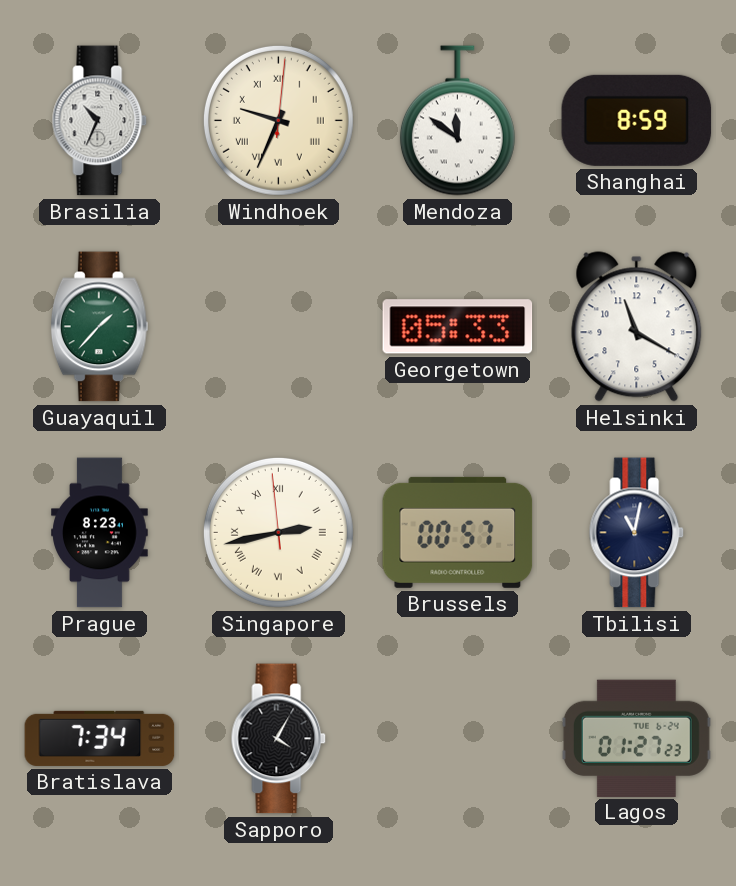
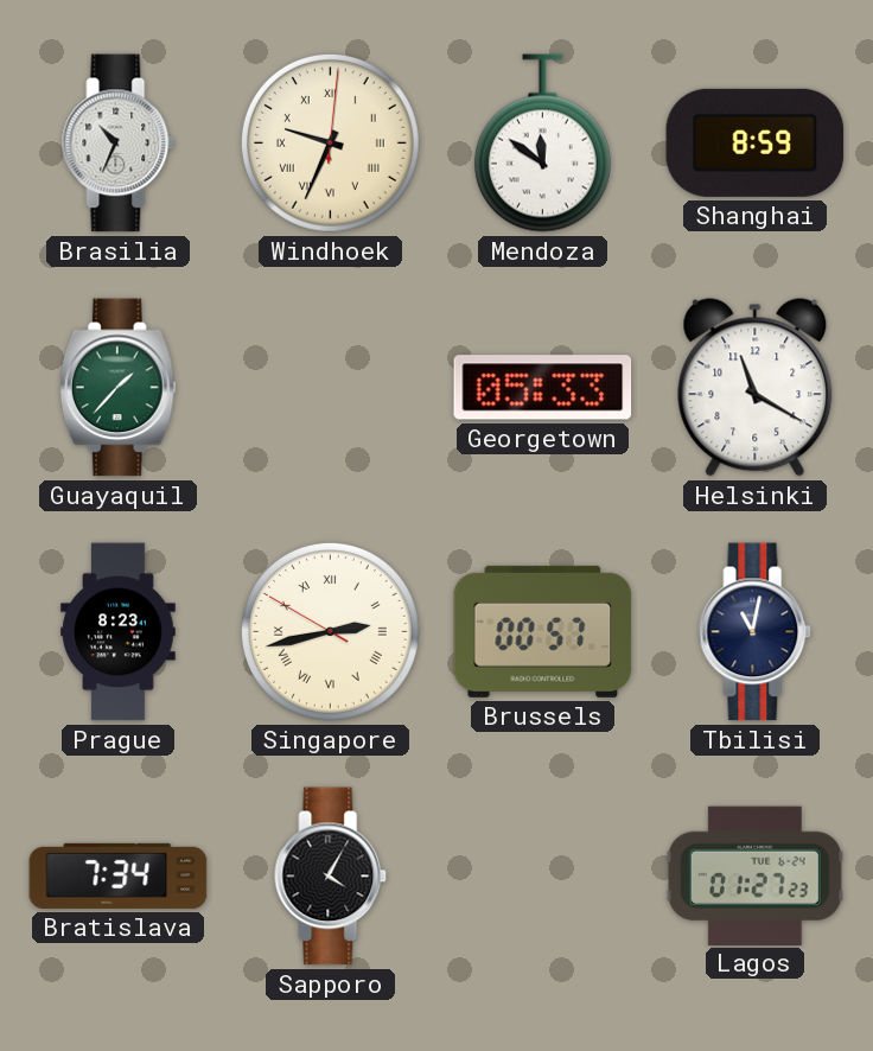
Singapore: 2:42:59 -> 2:42:50
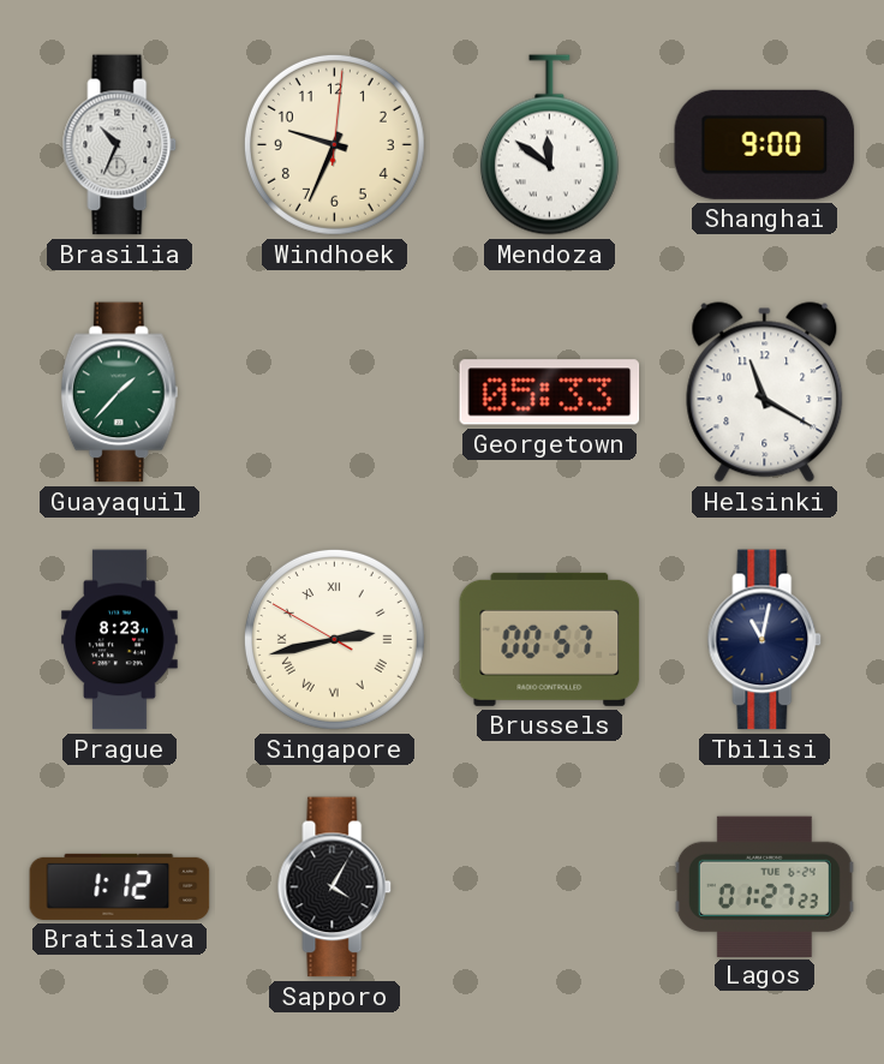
Windhoek numerals: Roman -> Arabic
Shanghai: 8:59 -> 9:00
Bratislava: 7:34 -> 1:12
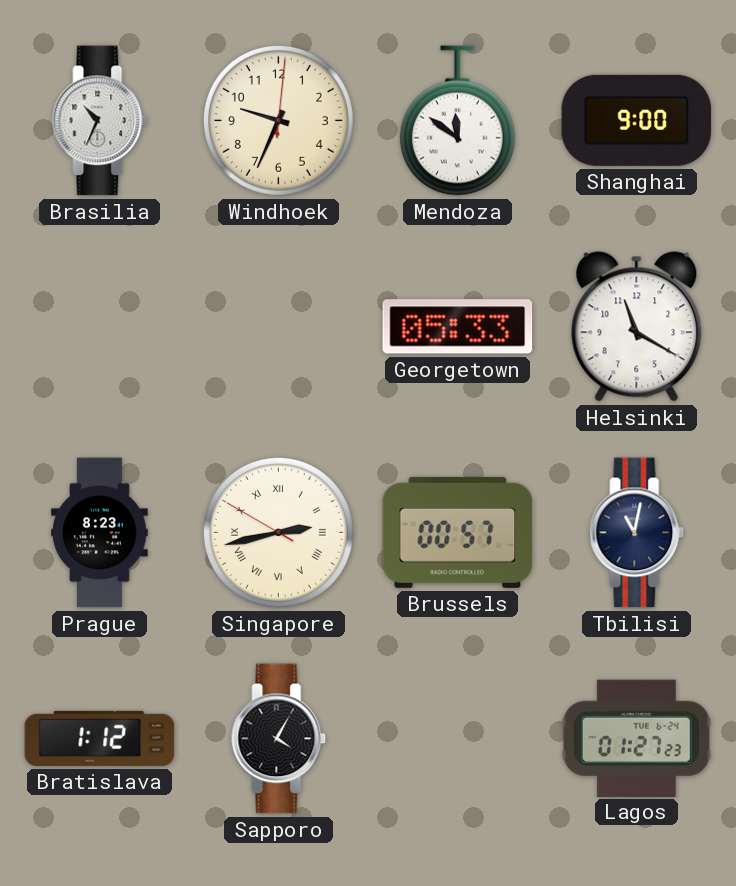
Guayaquil: 1:37 -> none
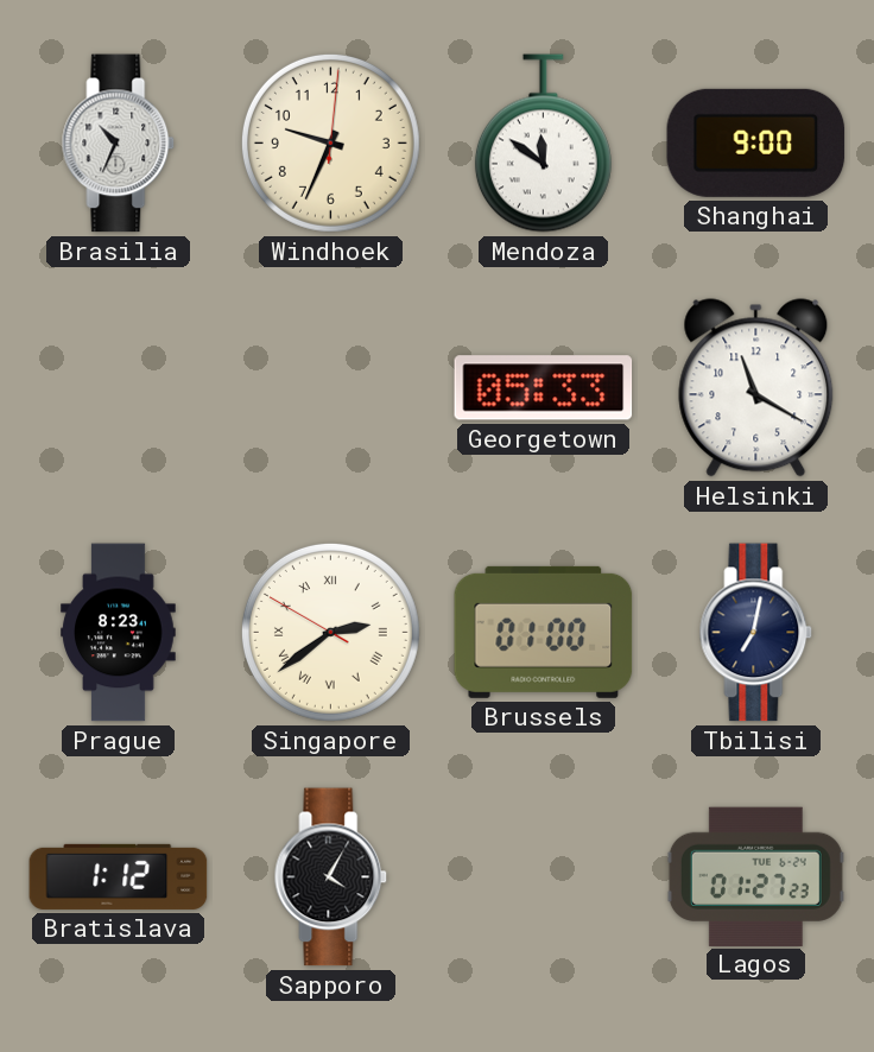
Singapore: 2:42 -> 2:38
Brussels: 00:57 -> 01:00
Tbilisi: 11:02 -> 7:02
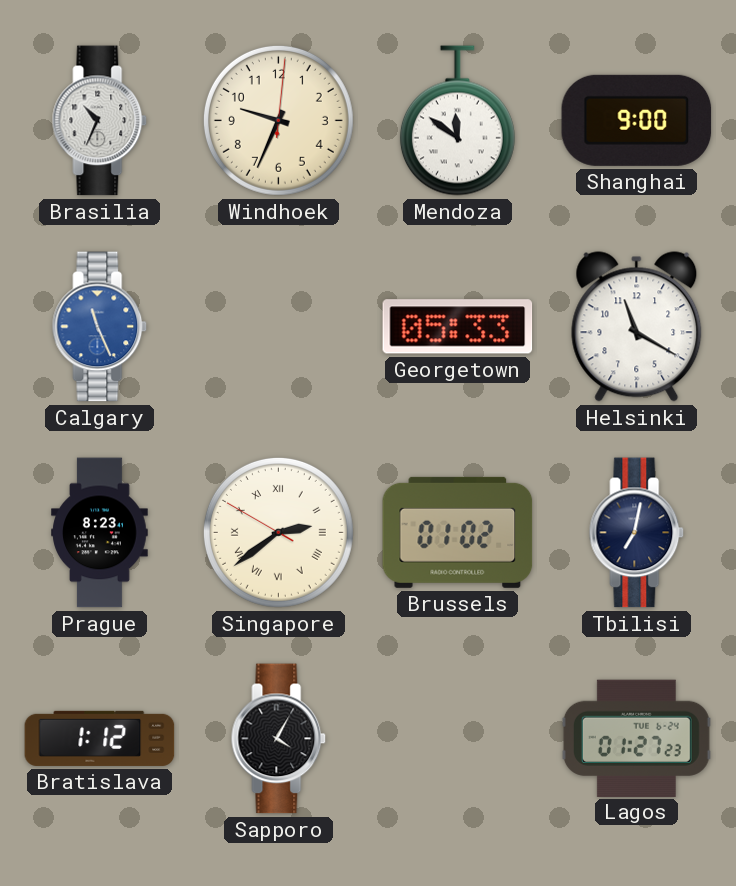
Calgary: none -> 11:26
Brussels: 01:00 -> 01:02
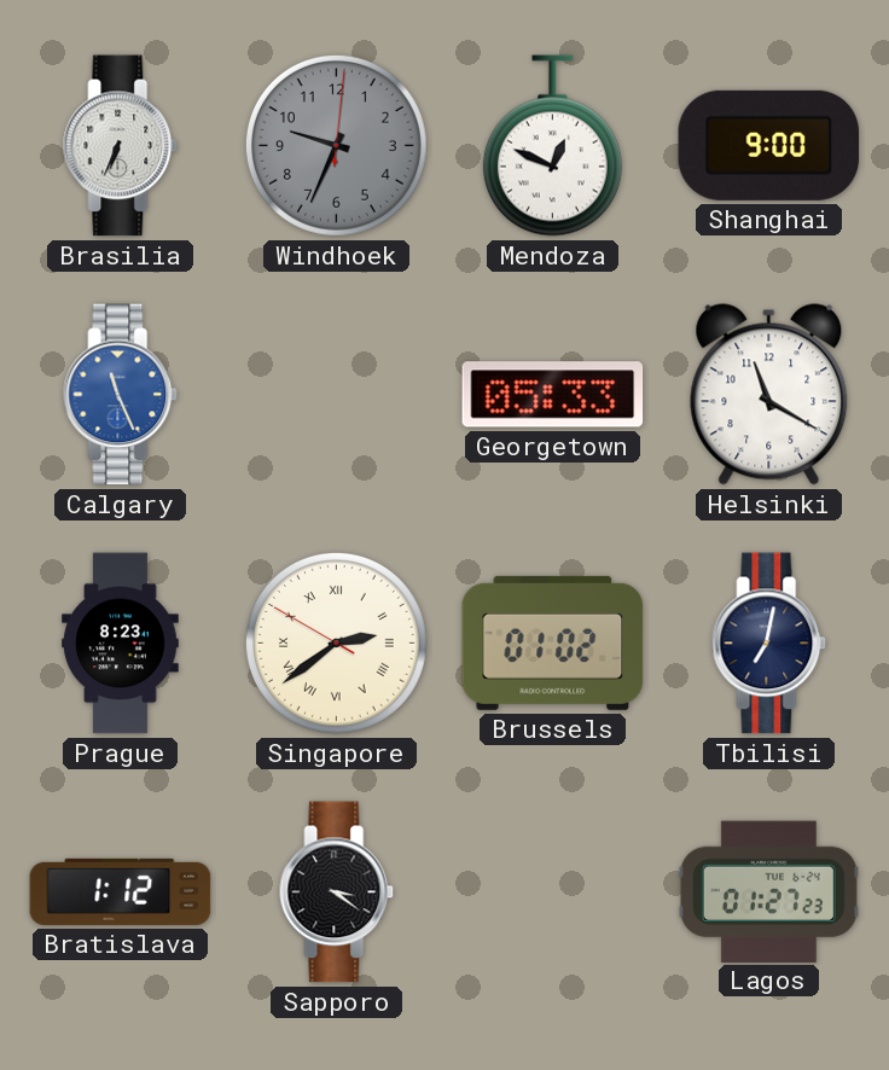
Brasilia: 10:34 -> 6:34
Windhoek dial: cream -> grey
Mendoza: 11:51 -> 12:49
Sapporo: 4:05 -> 3:21
